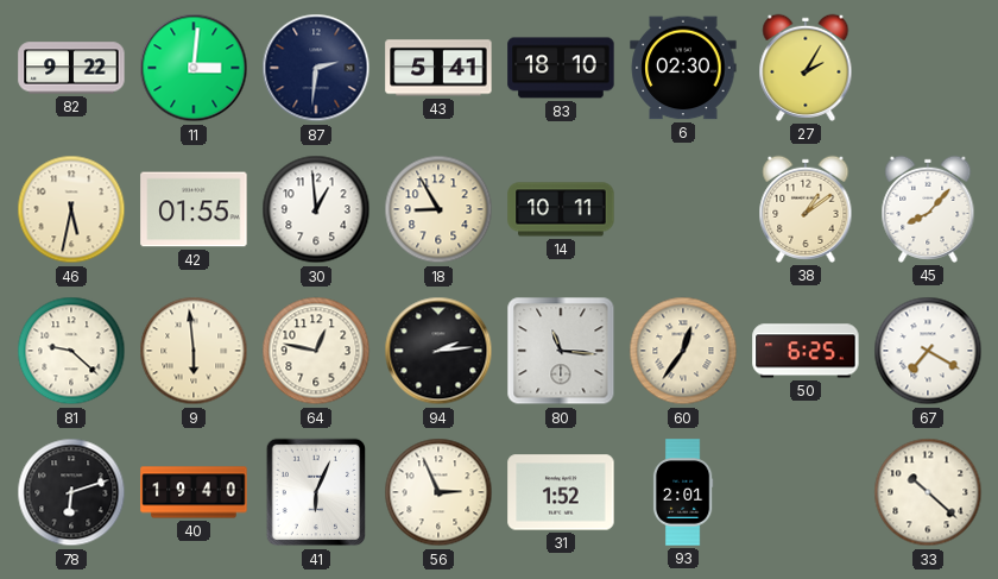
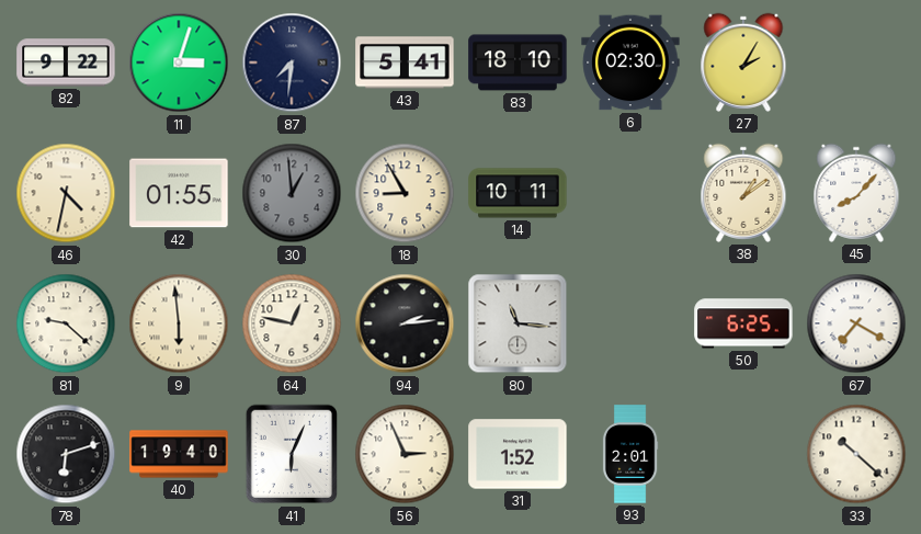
11: 3:01 -> 3:03
87: 2:31 -> 7:31
46: 5:32 -> 4:32
30 dial: white -> grey
60: 12:36 -> none
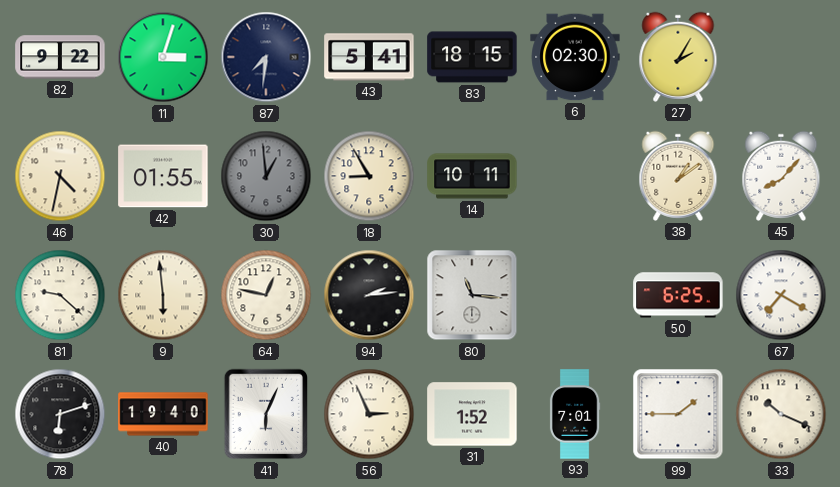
83: 18:10 -> 18:15
93: 2:01 -> 7:01
99: none -> 1:45
33: 10:22 -> 10:19
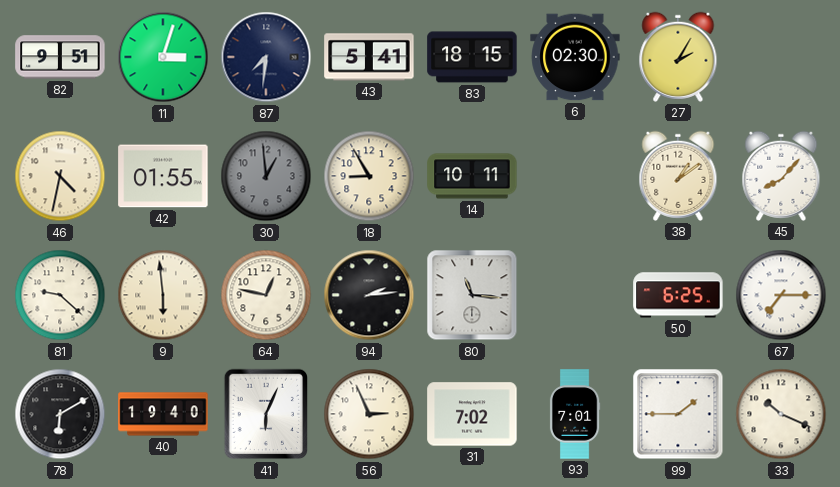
82: 9:22 -> 9:51
67: 7:20 -> 7:15
78: 6:12 -> 6:10
31: 1:52 -> 7:02
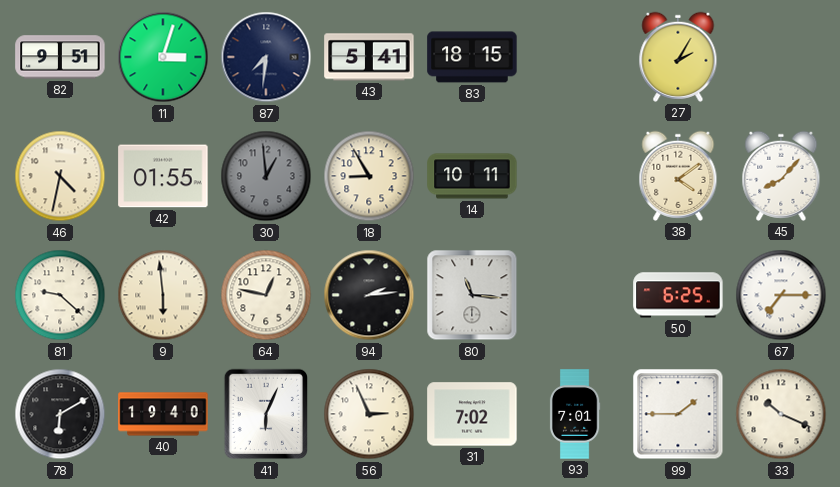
6: 02:30 -> none
38: 1:09 -> 4:09
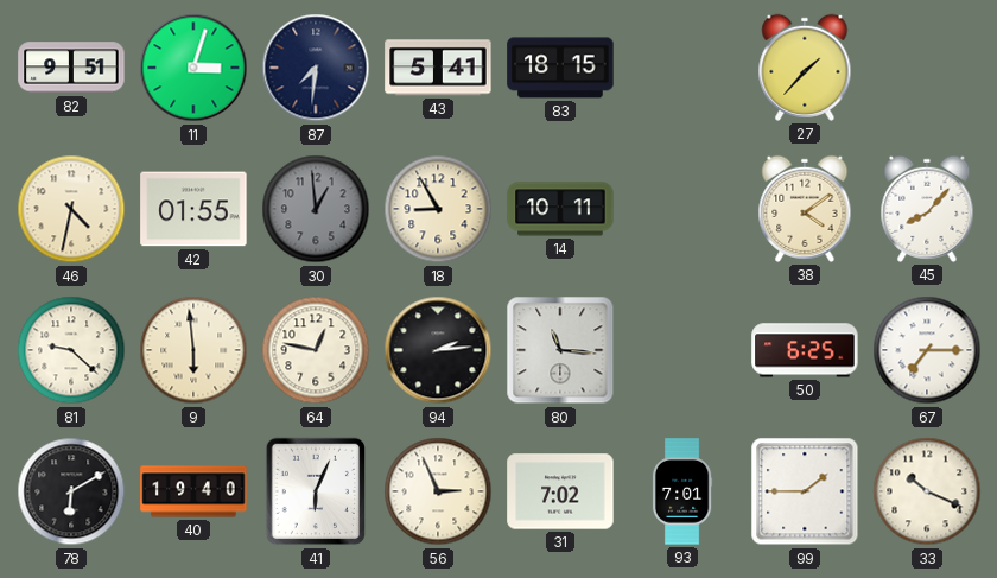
27: 2:05 -> 1:37
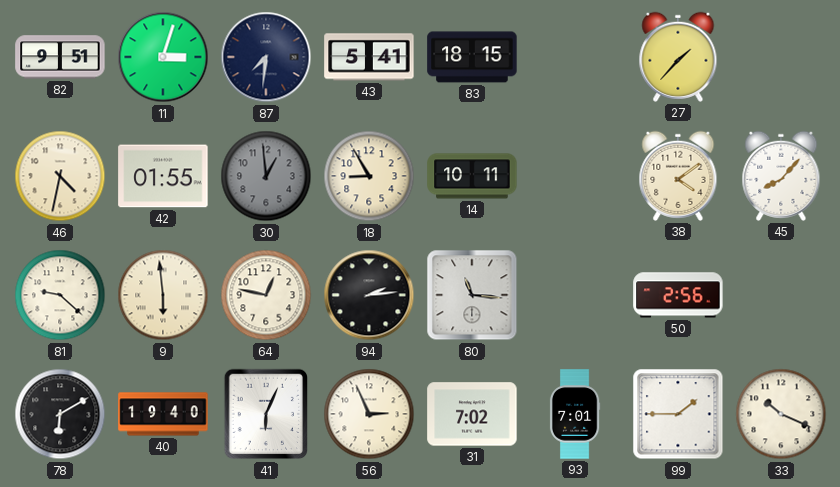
50: 6:25 -> 2:56
67: 7:15 -> none
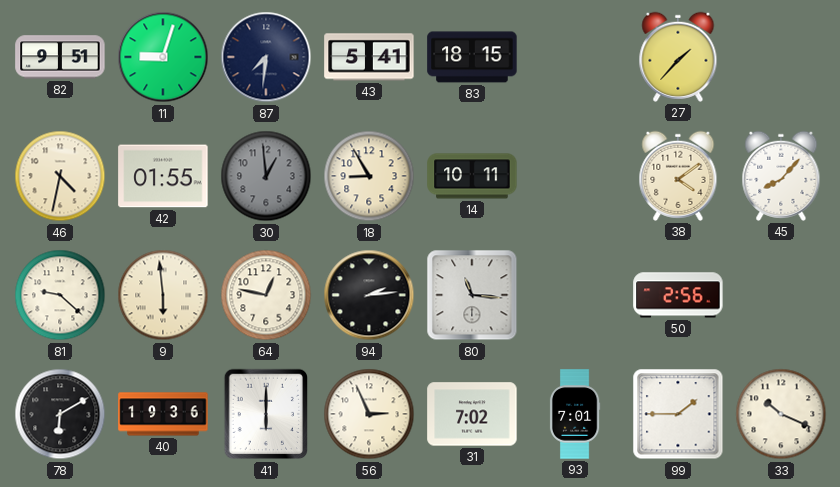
11: 3:03 -> 9:03
40: 19:40 -> 19:36
41: 6:04 -> 6:00
